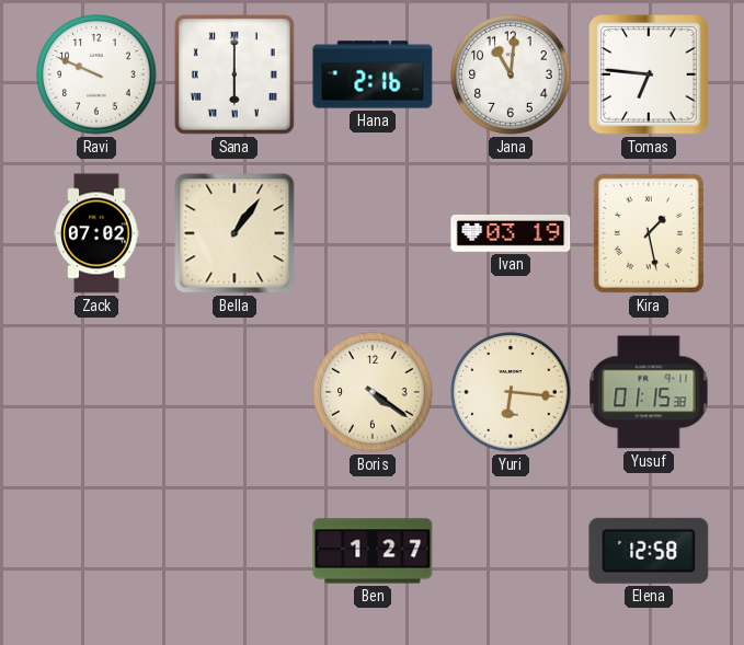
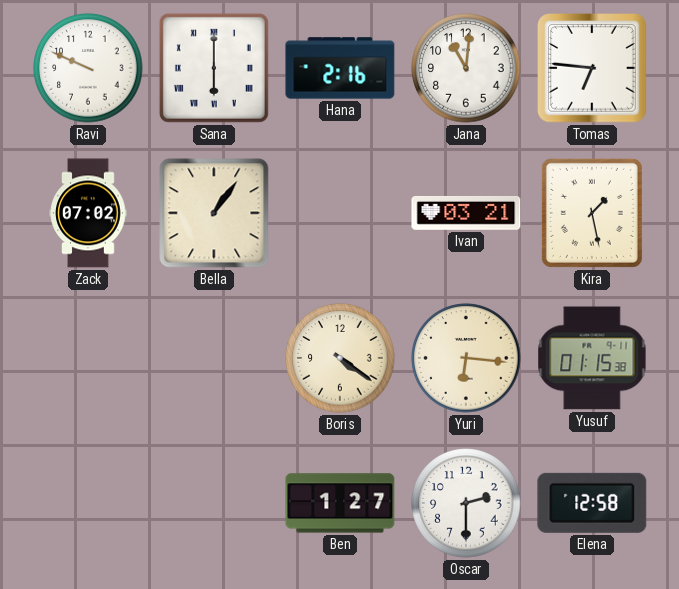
Ivan: 03:19 -> 03:21
Oscar: none -> 2:30
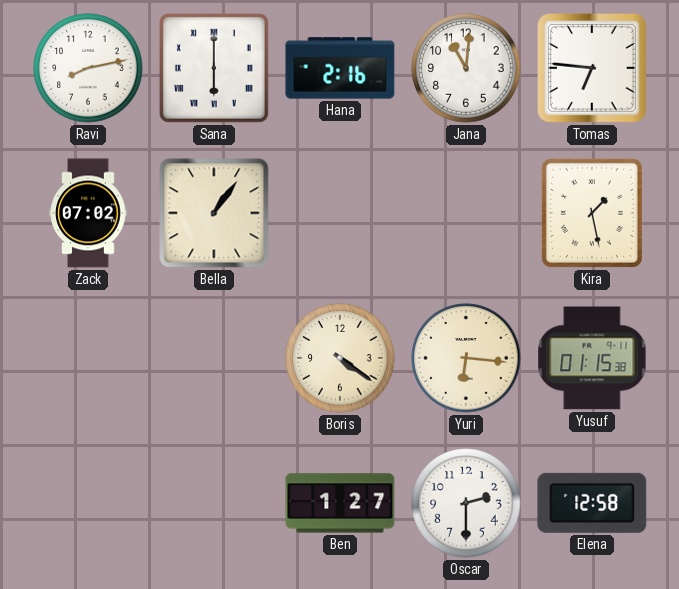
Ravi: 9:49 -> 8:13
Ivan: 03:21 -> none
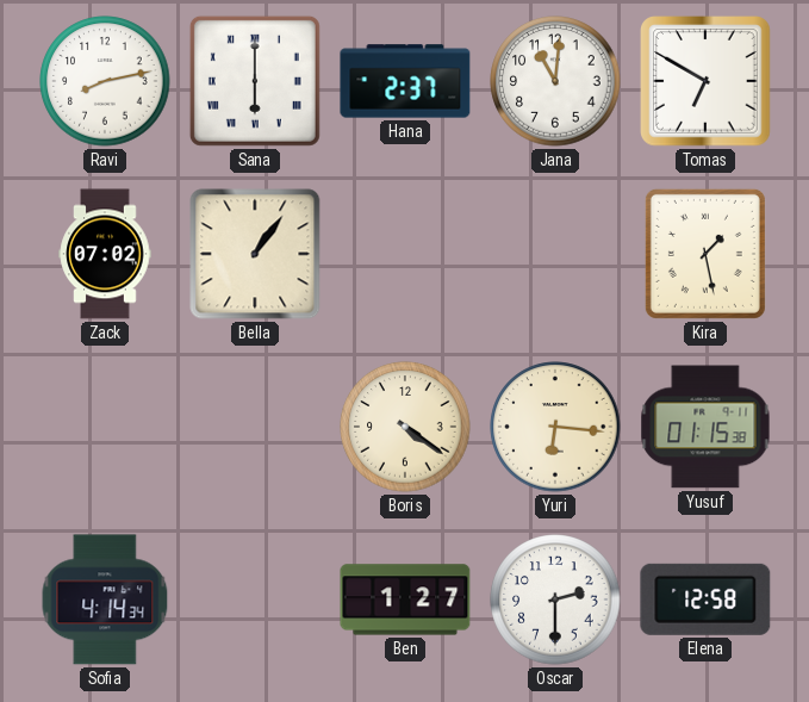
Hana: 2:16 -> 2:37
Tomas: 6:46 -> 6:50
Sofia: none -> 4:14
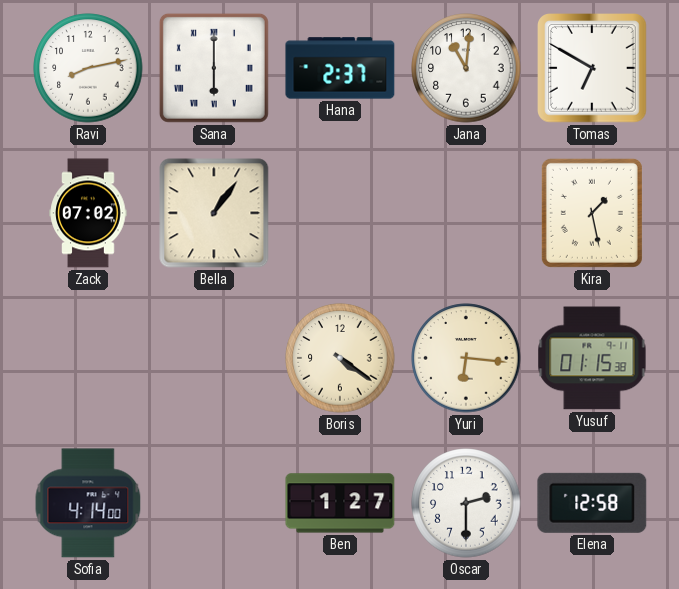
Sofia: 4:14:34 -> 4:14:00
